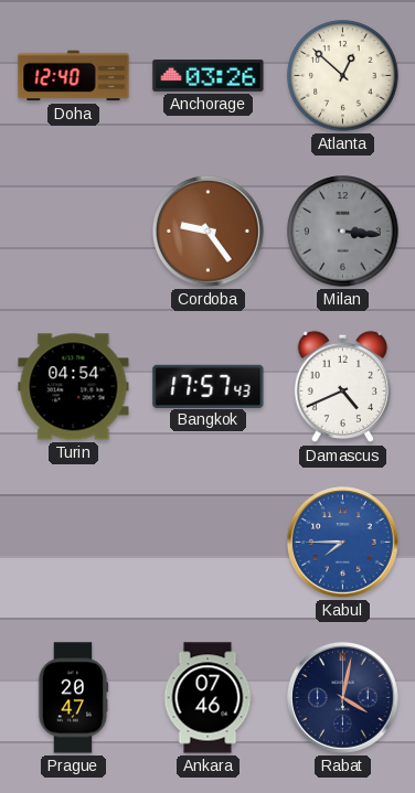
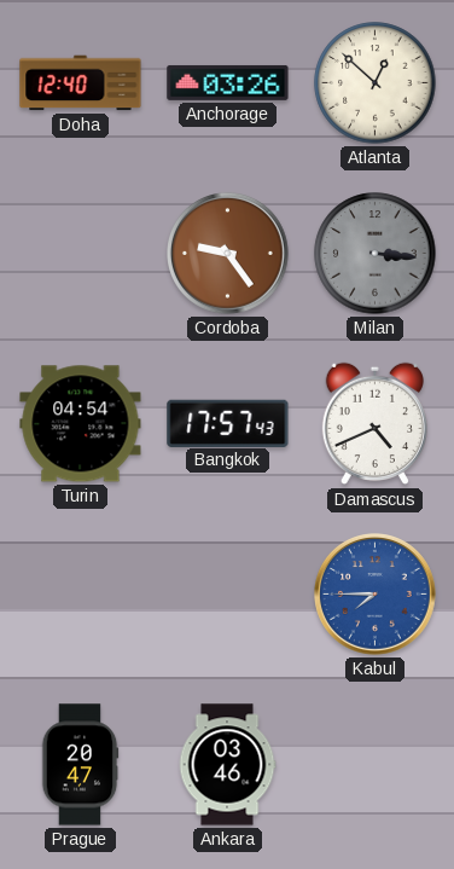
Ankara: 07:46 -> 03:46
Rabat: 4:02 -> none
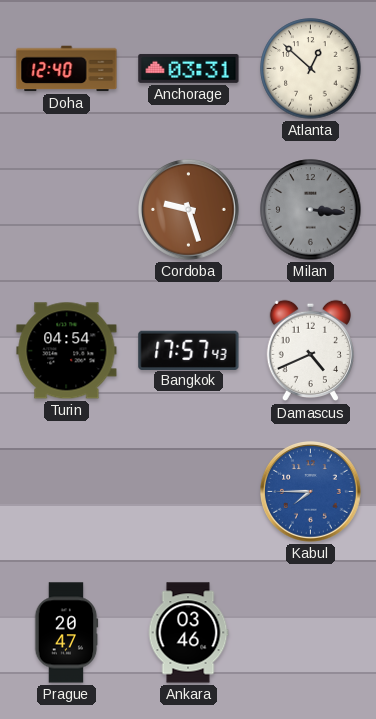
Anchorage: 03:26 -> 03:31
Cordoba: 9:24 -> 9:27
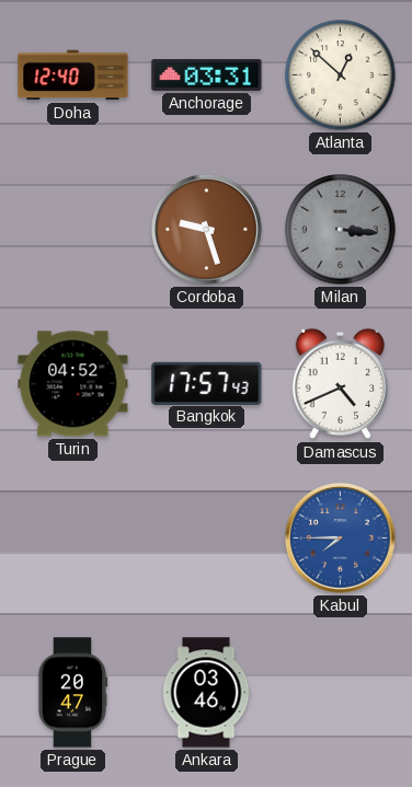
Turin: 04:54 -> 04:52
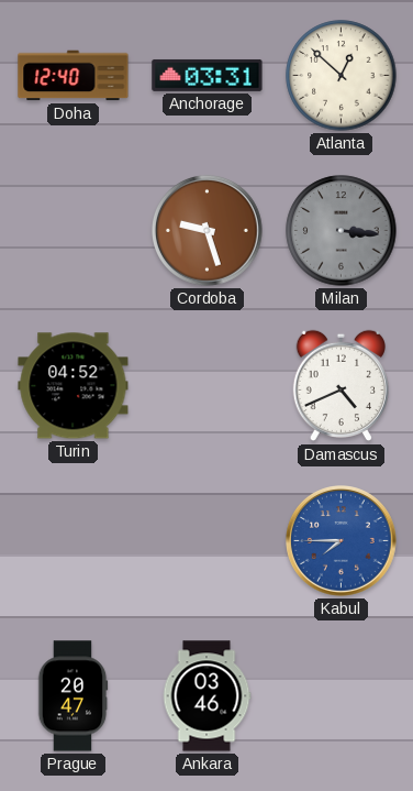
Bangkok: 17:57 -> none
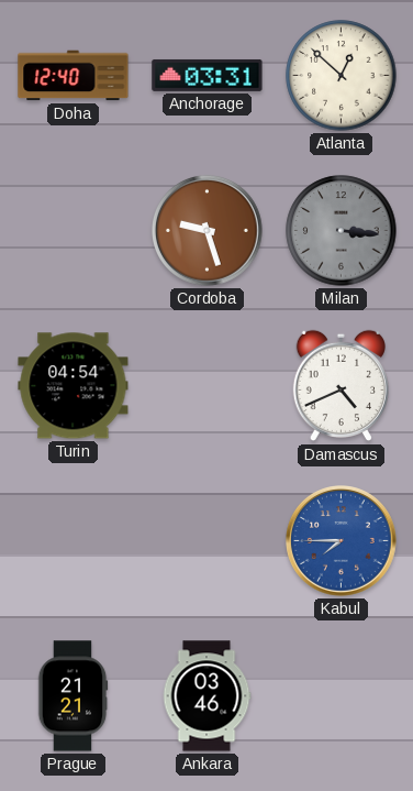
Turin: 04:52 -> 04:54
Prague: 20:47 -> 21:21
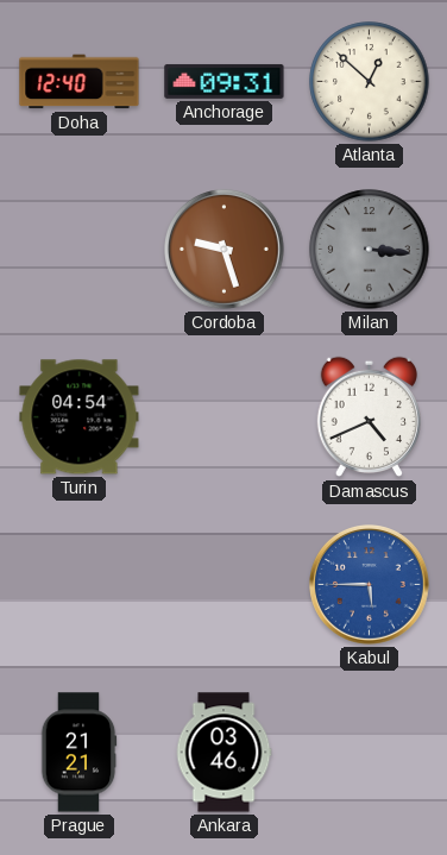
Anchorage: 03:31 -> 09:31
Kabul: 7:45 -> 5:45
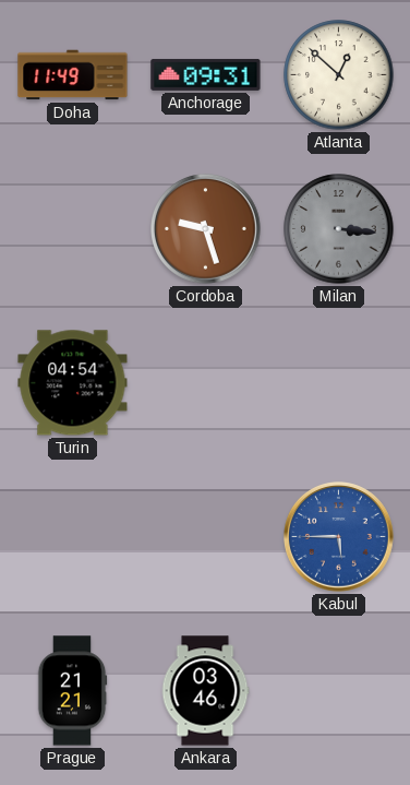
Doha: 12:40 -> 11:49
Damascus: 4:41 -> none
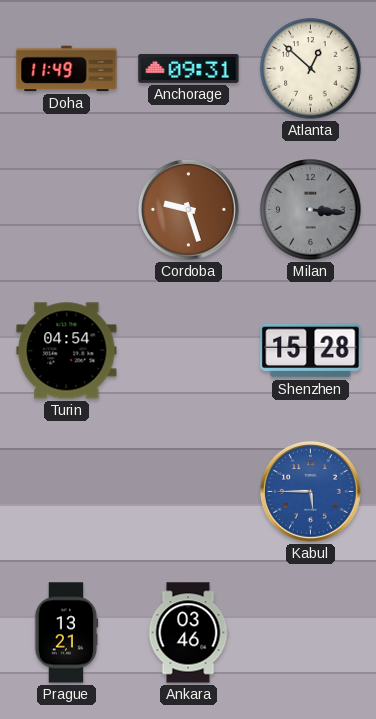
Shenzhen: none -> 15:28
Prague: 21:21 -> 13:21
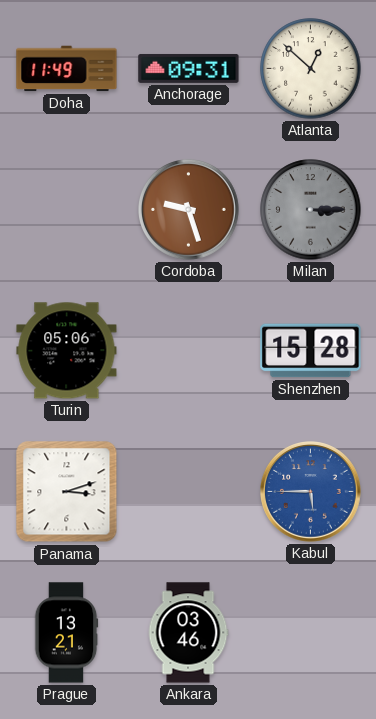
Milan: 3:16 -> 3:15
Turin: 04:54 -> 05:06
Panama: none -> 3:12
